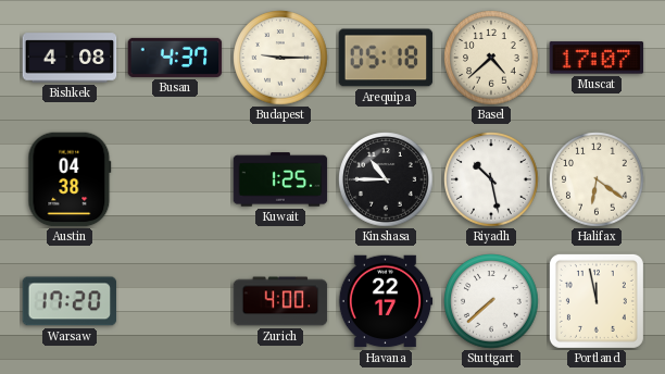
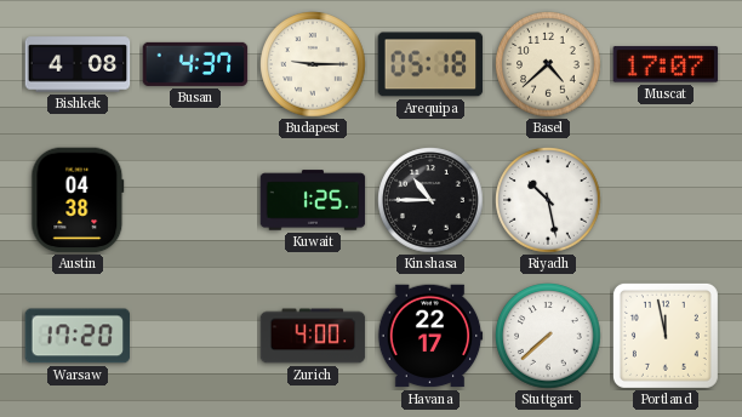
Halifax: 6:21 -> none
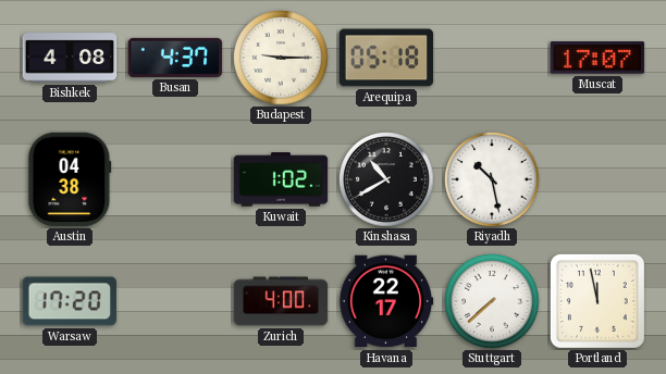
Basel: 4:38 -> none
Kuwait: 1:25 -> 1:02
Kinshasa: 10:45 -> 10:40
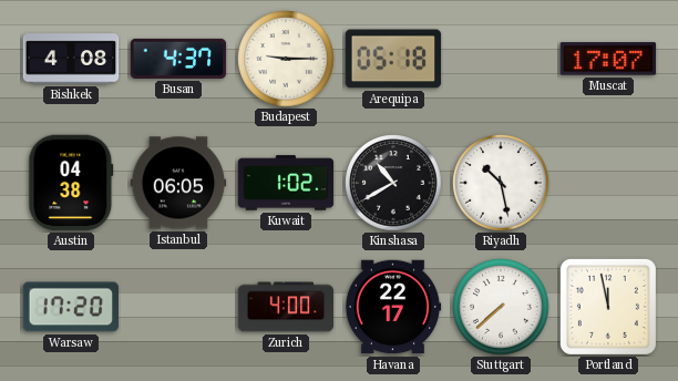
Istanbul: none -> 06:05
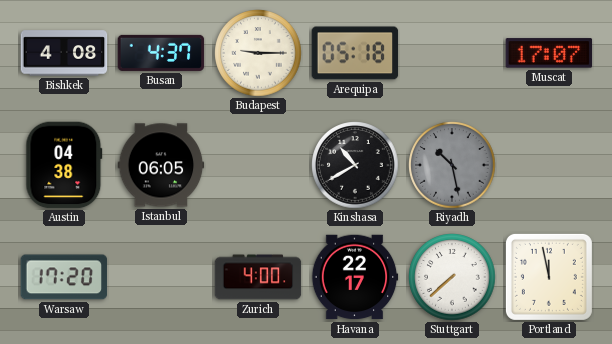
Kuwait: 1:02 -> none
Riyadh dial: white -> grey
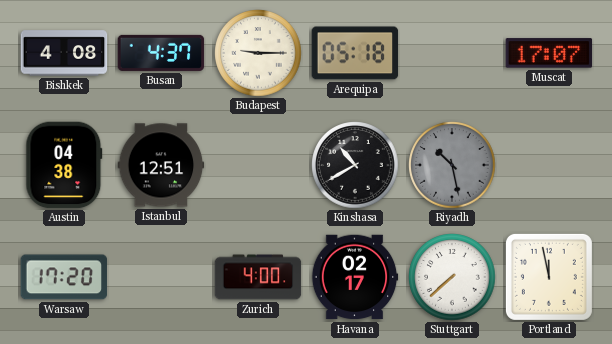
Istanbul: 06:05 -> 12:51
Havana: 22:17 -> 02:17
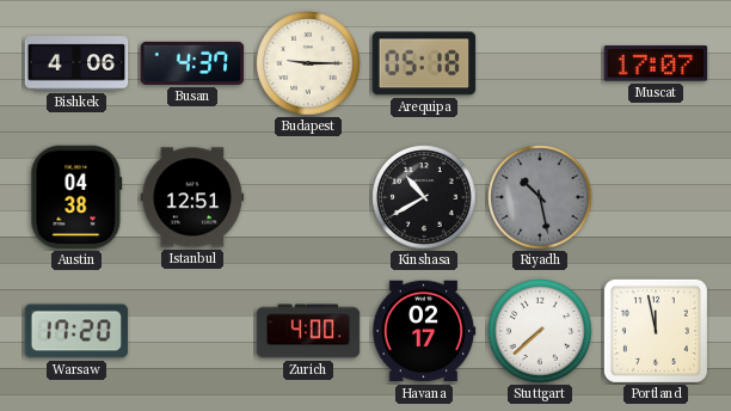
Bishkek: 4:08 -> 4:06
